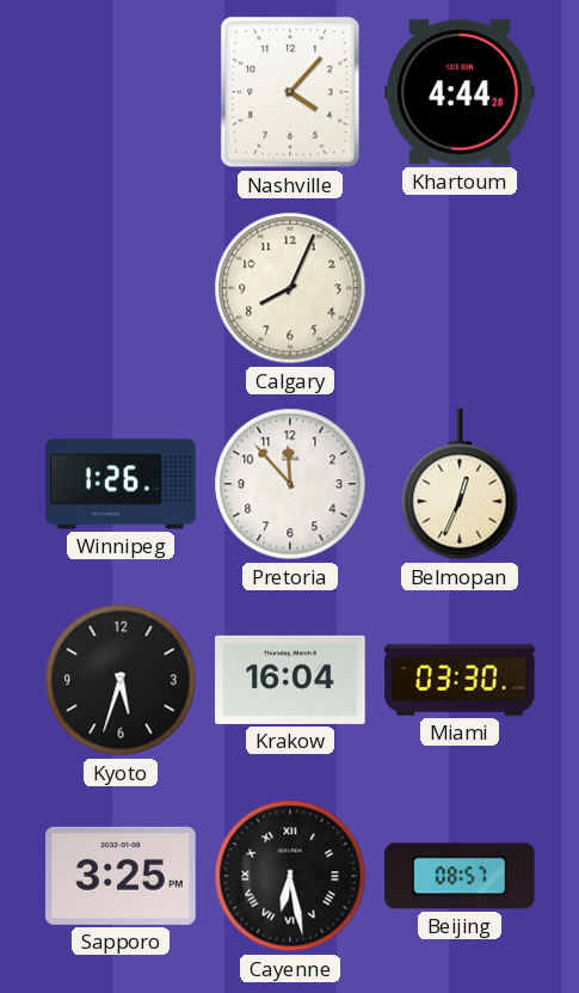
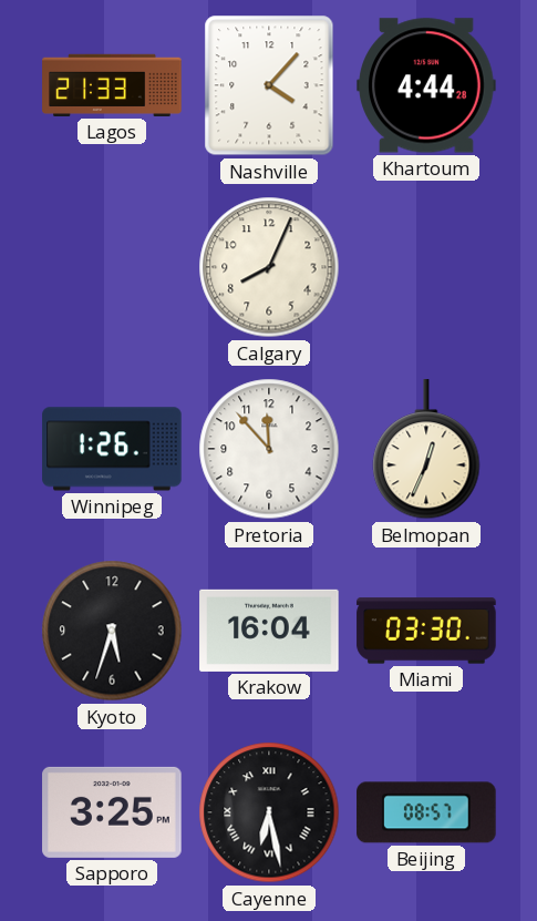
Lagos: none -> 21:33
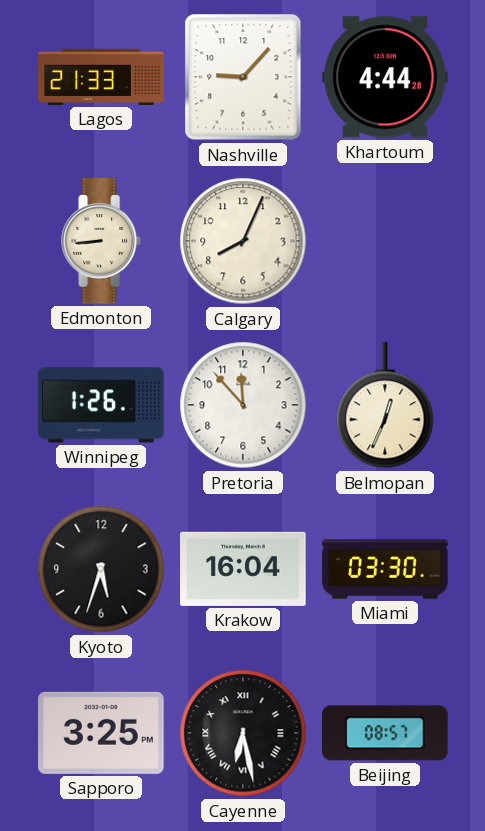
Nashville: 4:07 -> 9:07
Edmonton: none -> 8:44
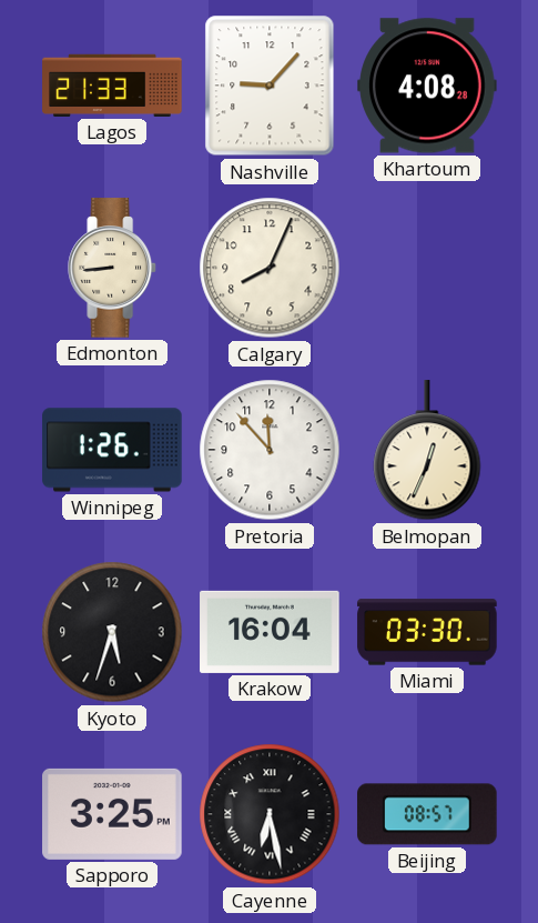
Khartoum: 4:44 -> 4:08
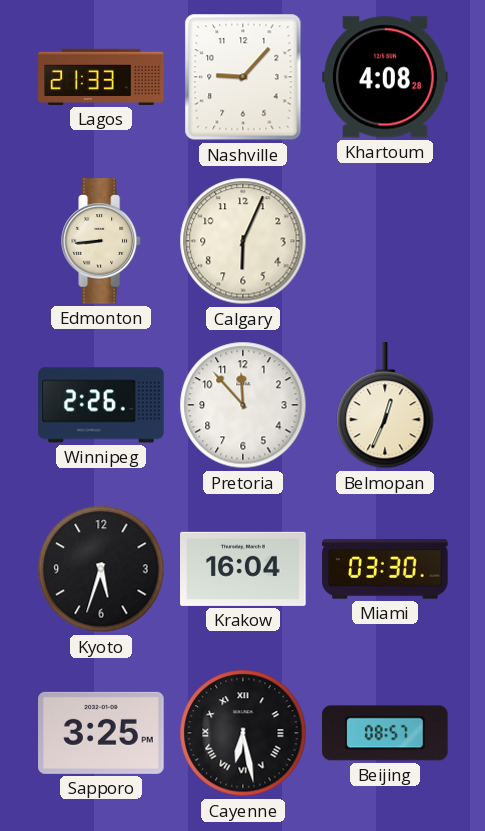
Calgary: 8:04 -> 6:04
Winnipeg: 1:26 -> 2:26
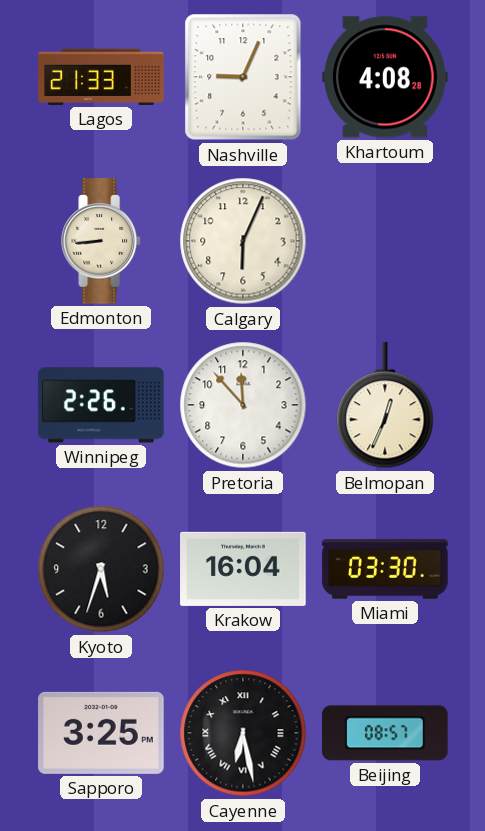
Nashville: 9:07 -> 9:04
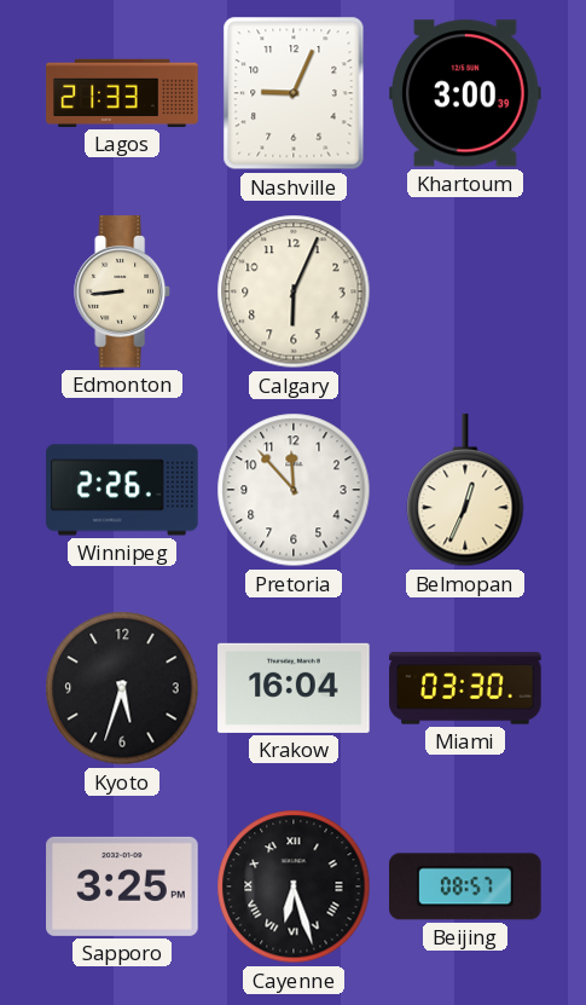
Khartoum: 4:08 -> 3:00
Cayenne: 6:28 -> 6:27
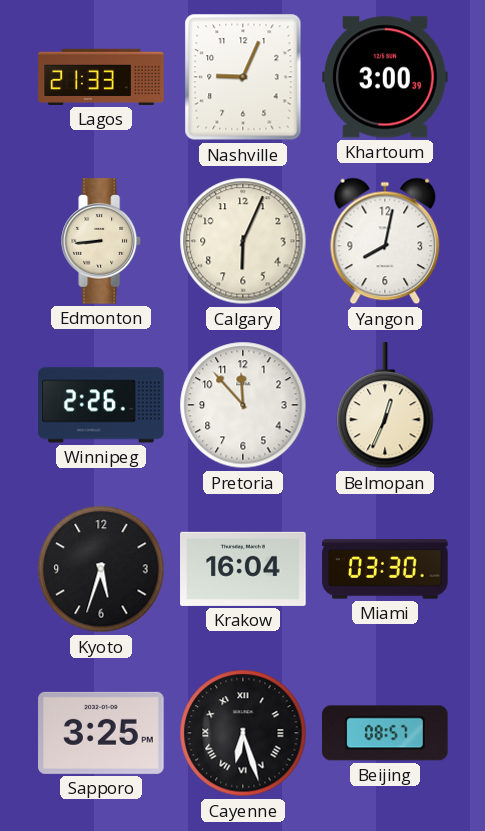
Yangon: none -> 8:02
